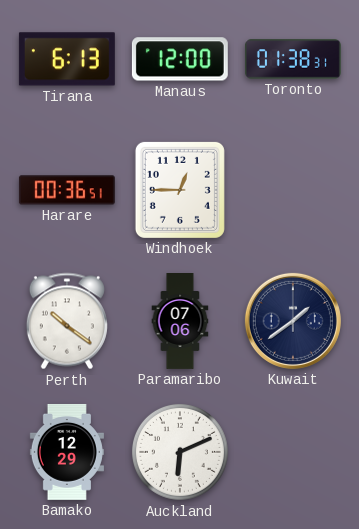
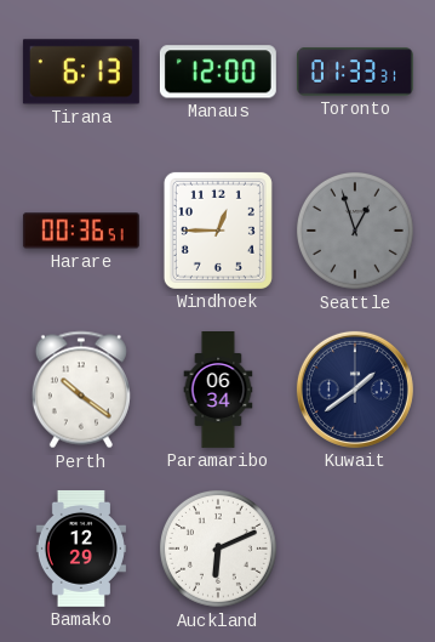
Toronto: 01:38 -> 01:33
Seattle: none -> 12:57
Paramaribo: 07:06 -> 06:34
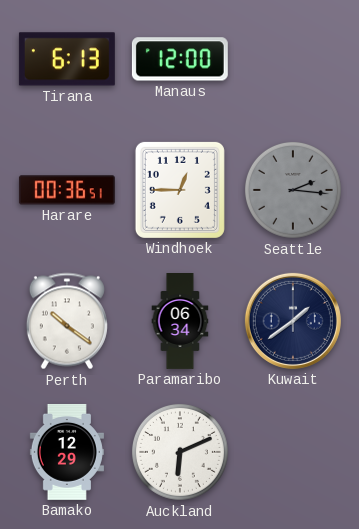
Toronto: 01:33 -> none
Seattle: 12:57 -> 2:16
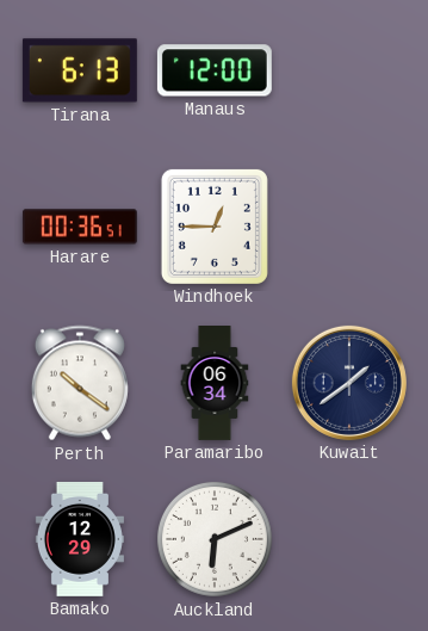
Seattle: 2:16 -> none
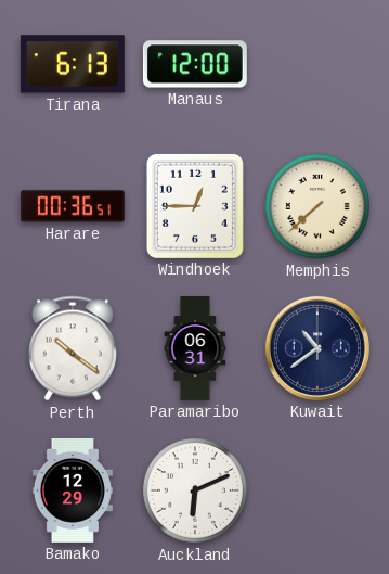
Memphis: none -> 7:38
Paramaribo: 06:34 -> 06:31
Kuwait: 1:39 -> 10:39
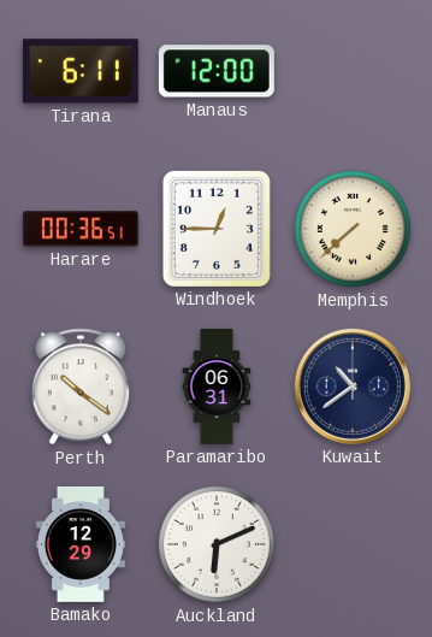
Tirana: 6:13 -> 6:11
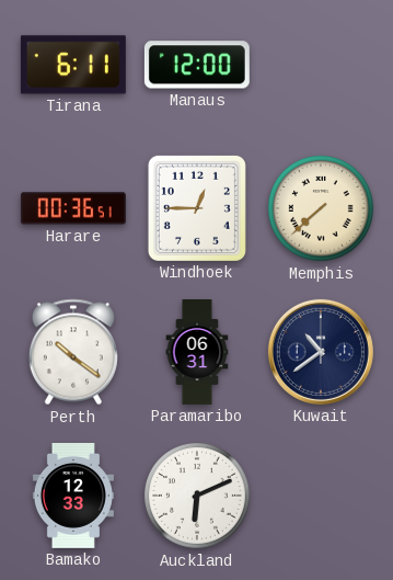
Bamako: 12:29 -> 12:33
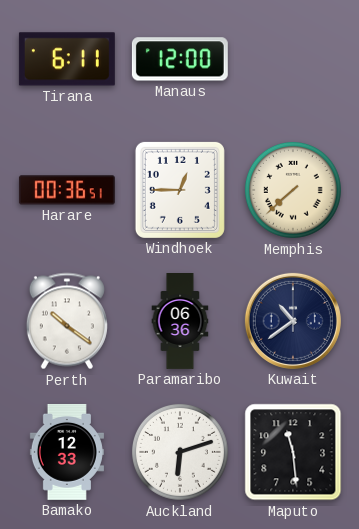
Paramaribo: 06:31 -> 06:36
Auckland: 6:11 -> 6:12
Maputo: none -> 11:29
